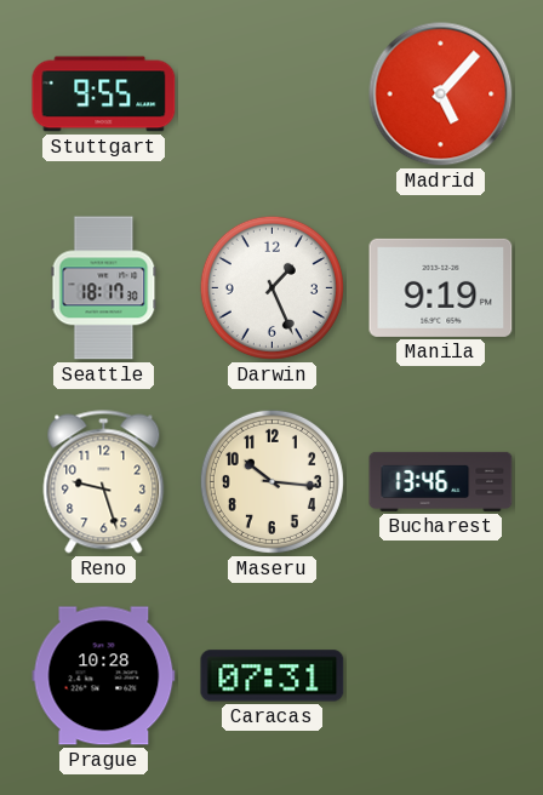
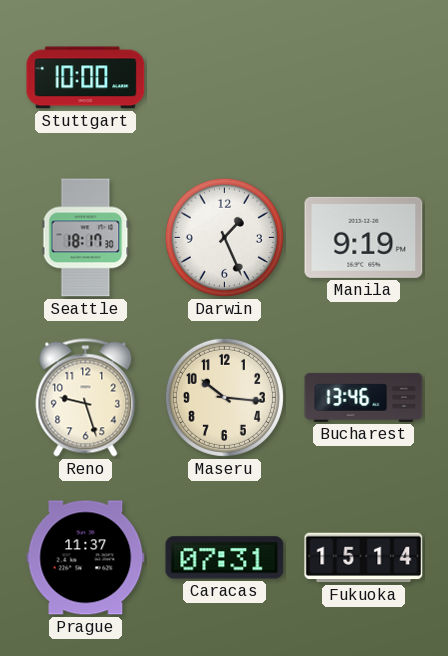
Stuttgart: 9:55 -> 10:00
Madrid: 5:07 -> none
Prague: 10:28 -> 11:37
Fukuoka: none -> 15:14
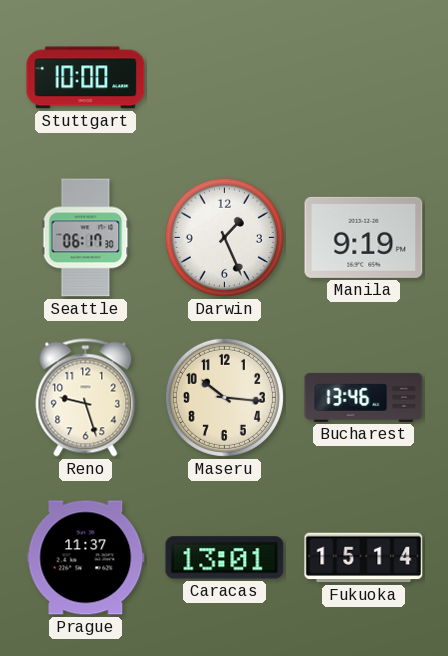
Seattle: 18:17 -> 06:17
Caracas: 07:31 -> 13:01
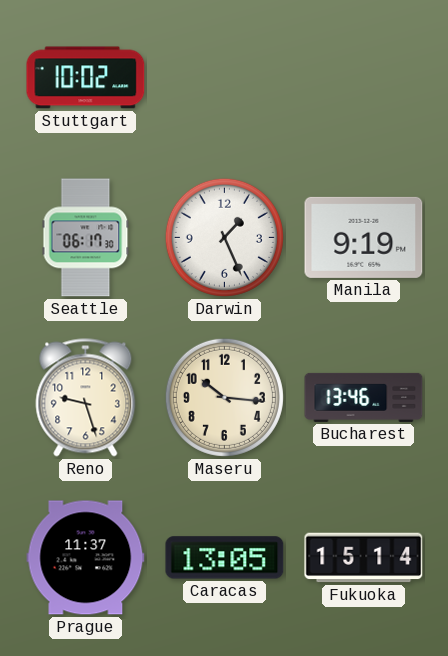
Stuttgart: 10:00 -> 10:02
Caracas: 13:01 -> 13:05
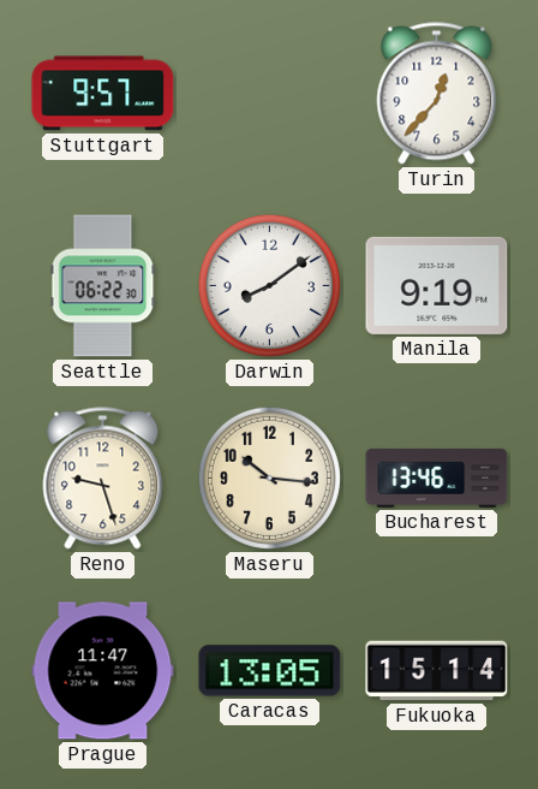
Stuttgart: 10:02 -> 9:57
Turin: none -> 12:37
Seattle: 06:17 -> 06:22
Darwin: 1:26 -> 8:09
Prague: 11:37 -> 11:47
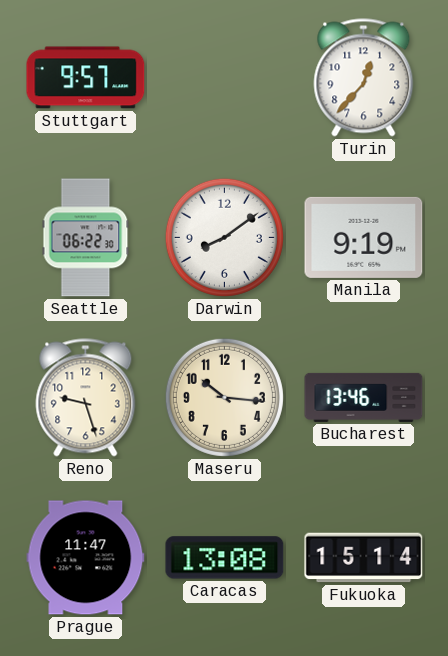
Caracas: 13:05 -> 13:08
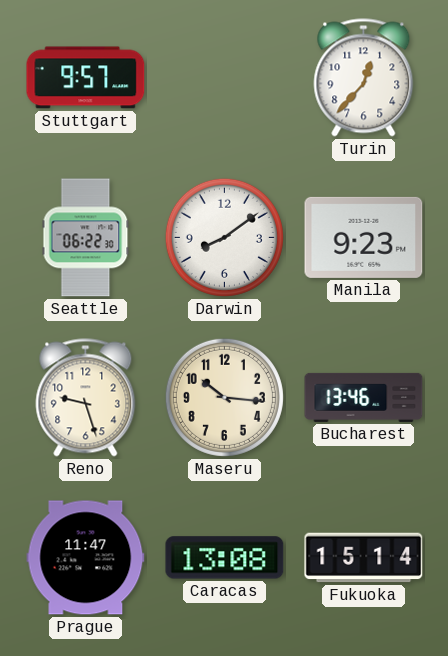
Manila: 9:19 -> 9:23
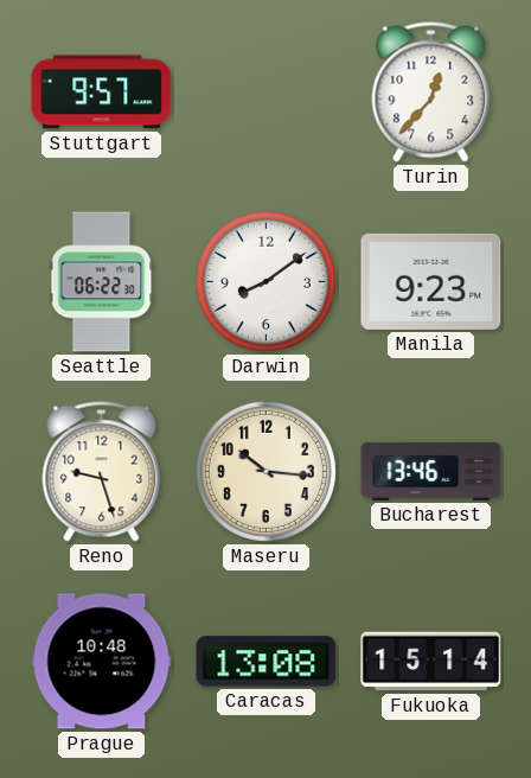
Prague: 11:47 -> 10:48
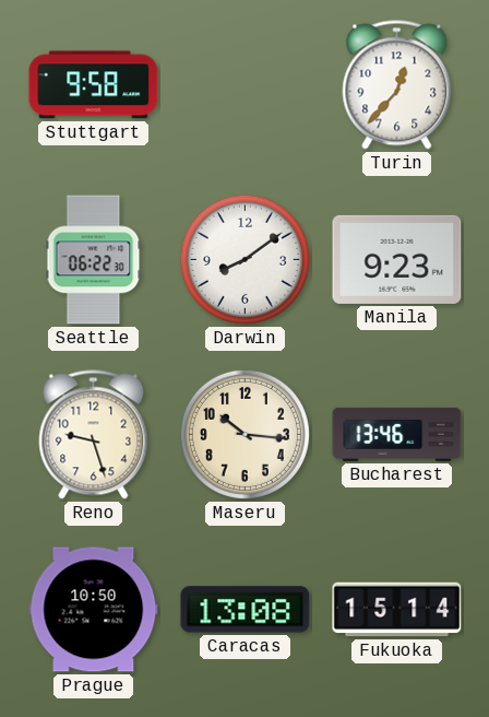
Stuttgart: 9:57 -> 9:58
Prague: 10:48 -> 10:50
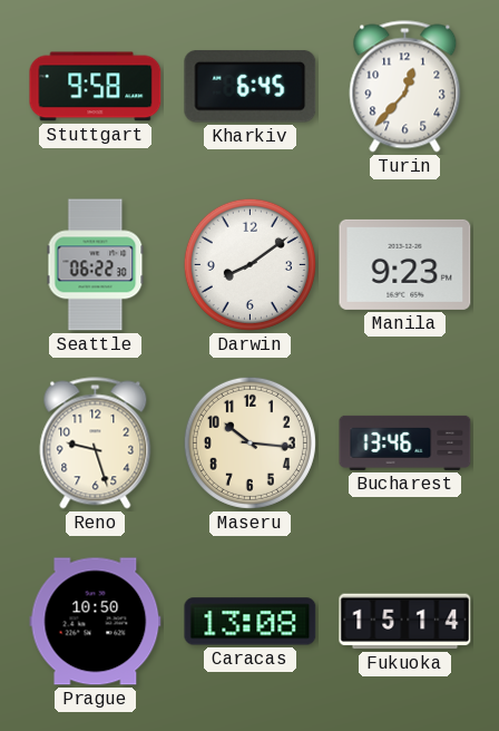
Kharkiv: none -> 6:45
